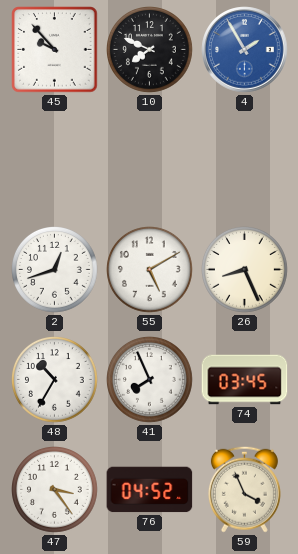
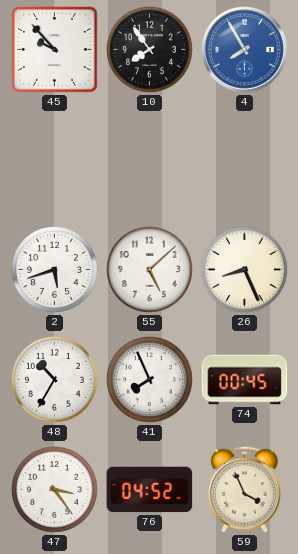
10: 7:49 -> 7:54
4: 1:55 -> 7:55
2: 12:42 -> 5:42
55: 5:10 -> 5:08
74: 03:45 -> 00:45
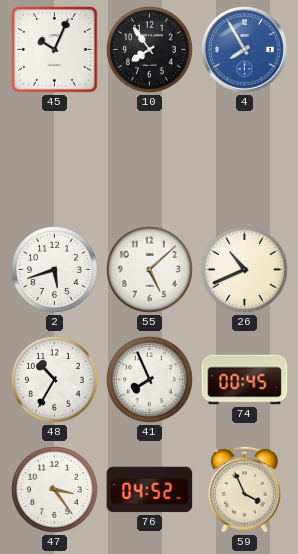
45: 9:53 -> 10:04
26: 8:26 -> 10:41
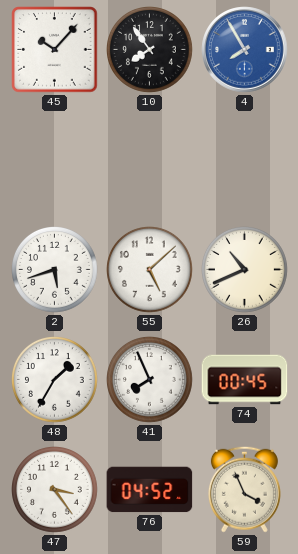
45: 10:04 -> 10:07
48: 10:35 -> 1:35
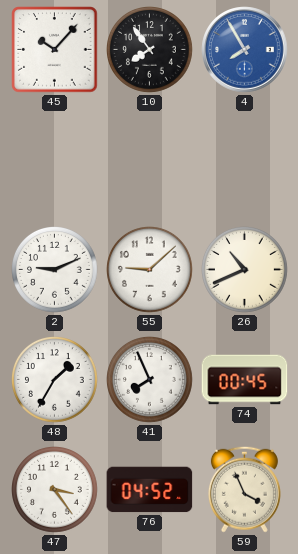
2: 5:42 -> 9:11
55: 5:08 -> 9:08
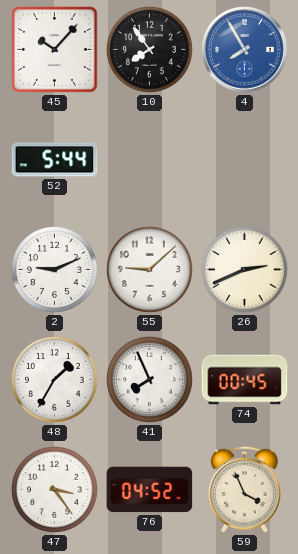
52: none -> 5:44
26: 10:41 -> 2:41
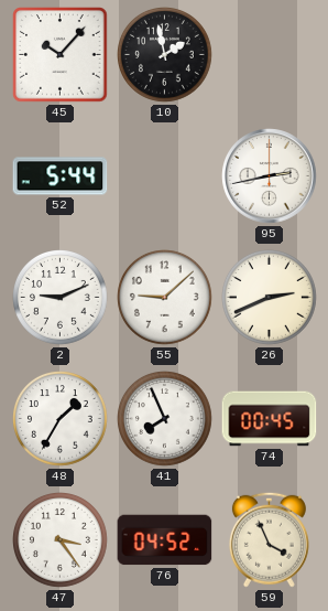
10: 7:54 -> 1:58
4: 7:55 -> none
95: none -> 2:43
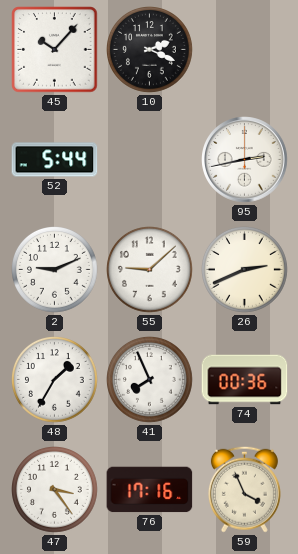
10: 1:58 -> 2:19
74: 00:45 -> 00:36
76: 04:52 -> 17:16
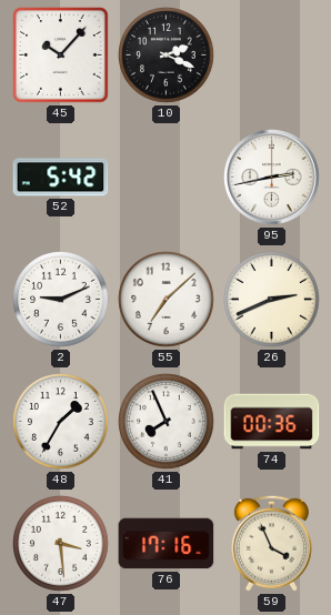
52: 5:44 -> 5:42
55: 9:08 -> 7:08
47: 3:24 -> 3:29
